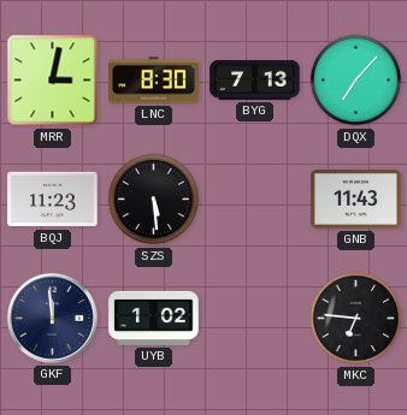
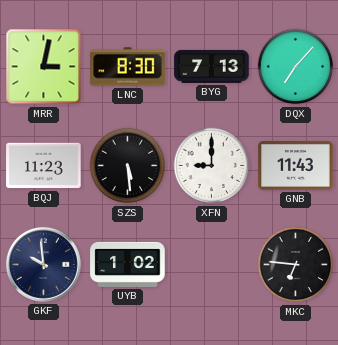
XFN: none -> 9:00
GKF: 11:59 -> 9:59
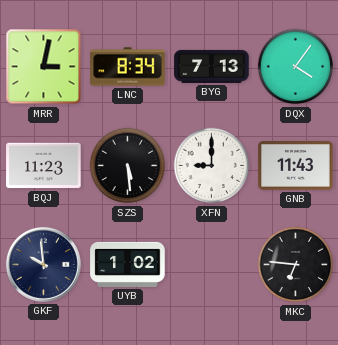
LNC: 8:30 -> 8:34
DQX: 7:07 -> 4:06
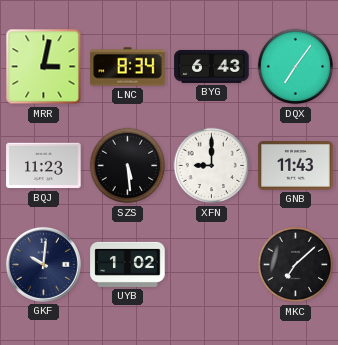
BYG: 7:13 -> 6:43
DQX: 4:06 -> 7:06
GKF: 9:59 -> 10:01
MKC: 6:46 -> 7:08
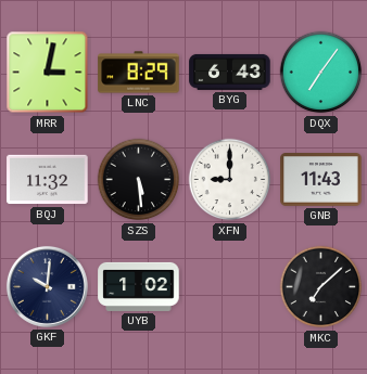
LNC: 8:34 -> 8:29
BQJ: 11:23 -> 11:32
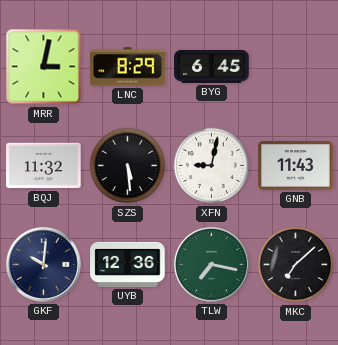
BYG: 6:43 -> 6:45
DQX: 7:06 -> none
XFN: 9:00 -> 9:02
UYB: 1:02 -> 12:36
TLW: none -> 7:17
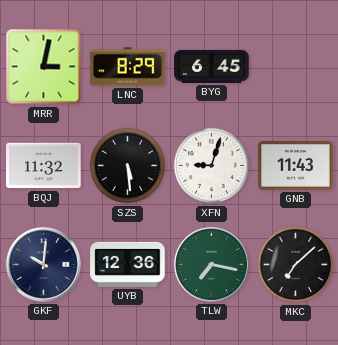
XFN: 9:02 -> 9:03
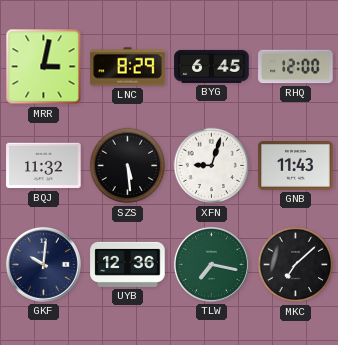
RHQ: none -> 12:00
